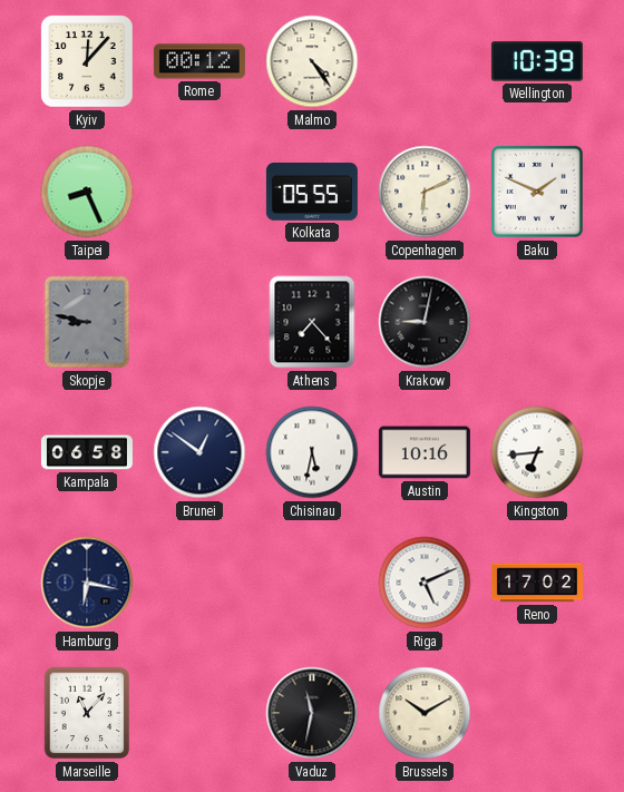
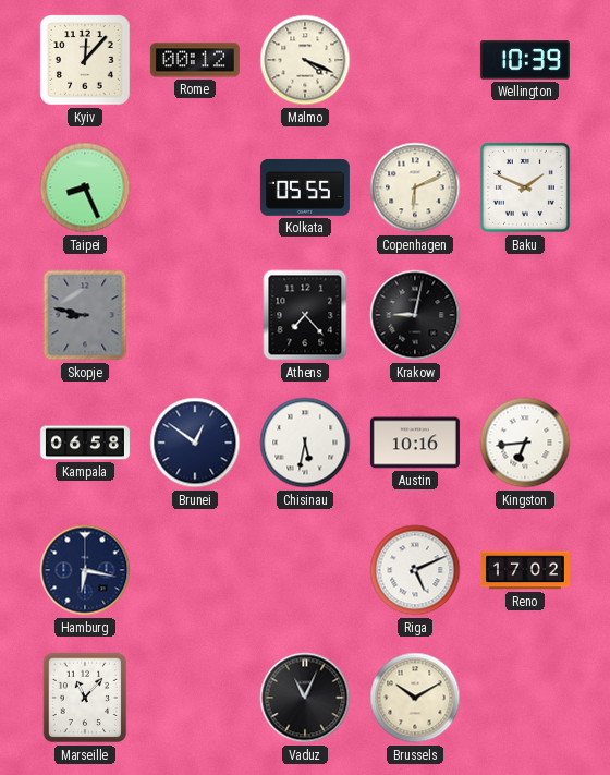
Malmo: 4:24 -> 4:19
Vaduz: 11:32 -> 11:04
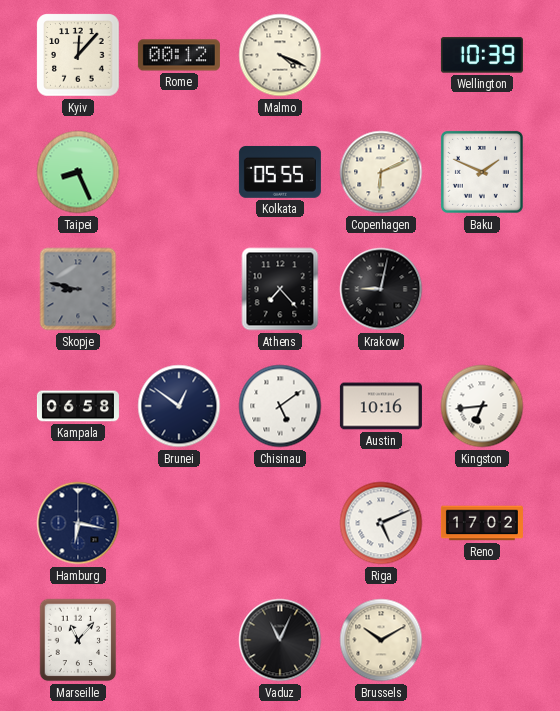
Chisinau: 5:32 -> 5:09
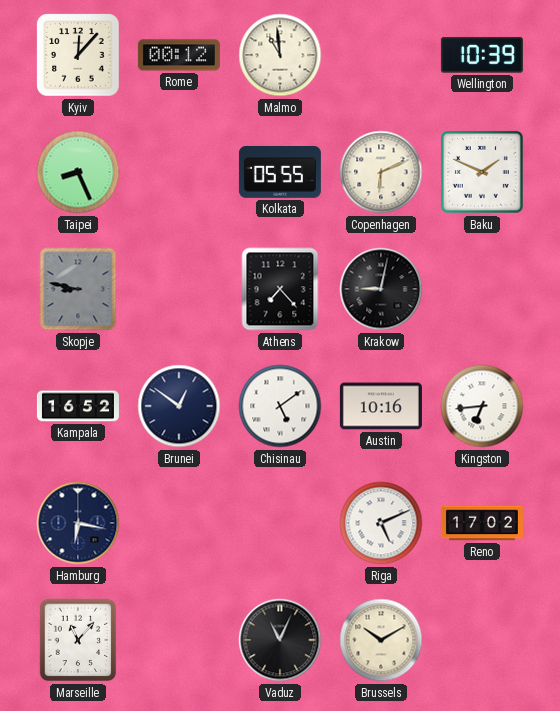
Malmo: 4:19 -> 10:59
Kampala: 06:58 -> 16:52
